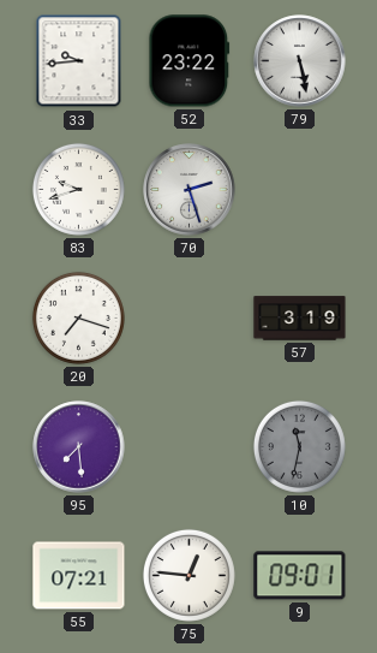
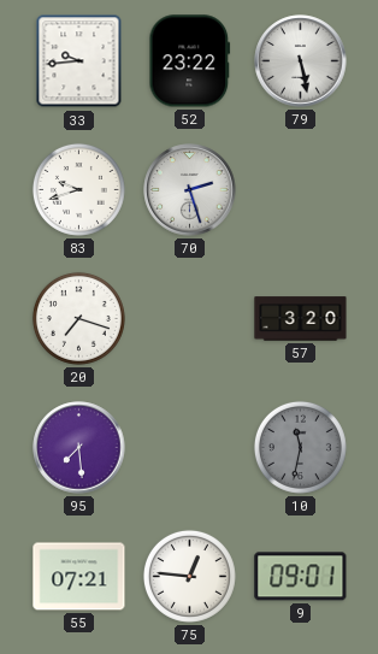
57: 3:19 -> 3:20
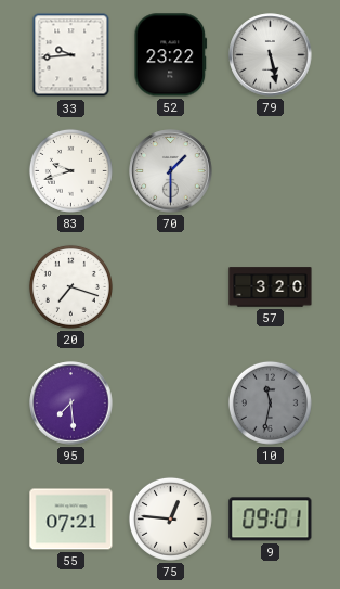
70: 2:27 -> 1:30
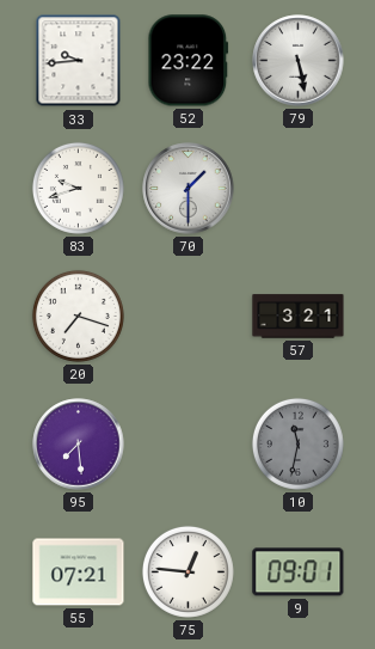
57: 3:20 -> 3:21
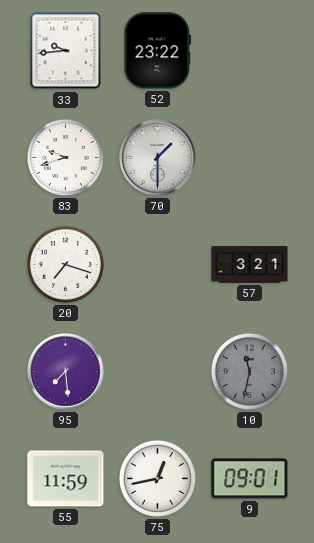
79: 5:28 -> none
55: 07:21 -> 11:59
75: 12:46 -> 12:43
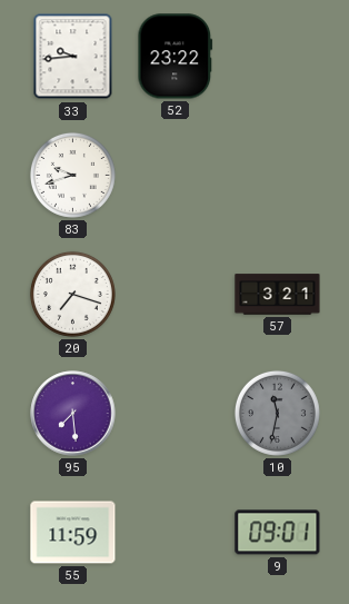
70: 1:30 -> none
75: 12:43 -> none
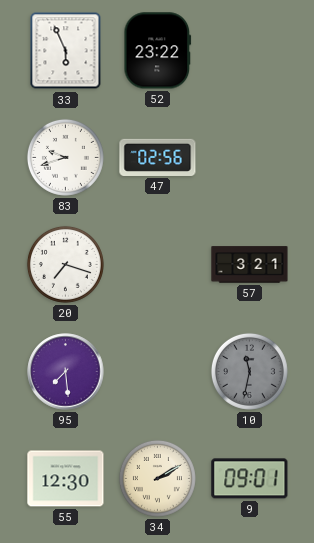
33: 9:44 -> 5:56
47: none -> 02:56
55: 11:59 -> 12:30
34: none -> 2:10
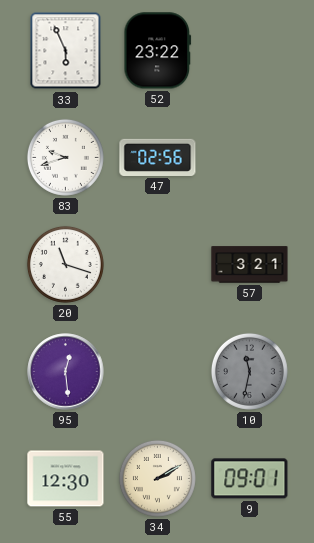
20: 7:18 -> 11:18
95: 7:29 -> 12:29
